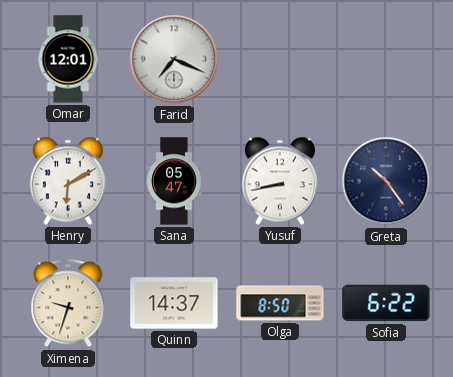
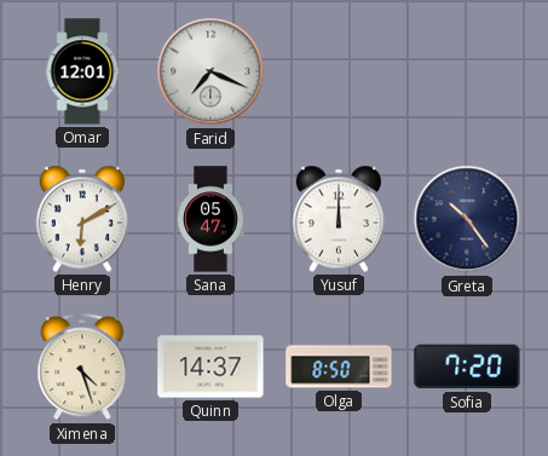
Yusuf: 8:43 -> 12:00
Ximena: 9:33 -> 4:27
Sofia: 6:22 -> 7:20
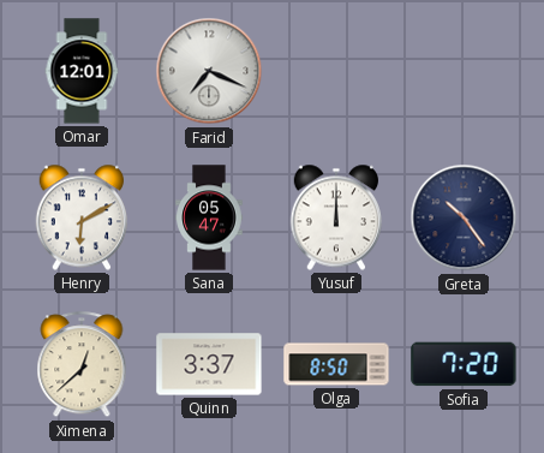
Ximena: 4:27 -> 12:38
Quinn: 14:37 -> 3:37
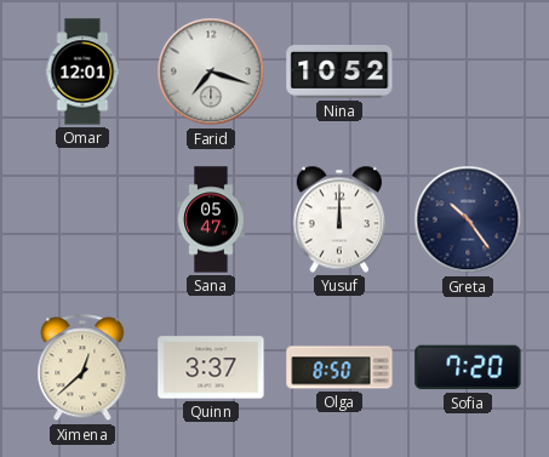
Farid: 7:19 -> 7:18
Nina: none -> 10:52
Henry: 6:10 -> none
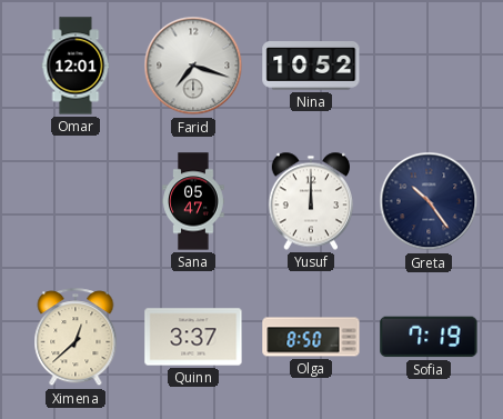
Sofia: 7:20 -> 7:19
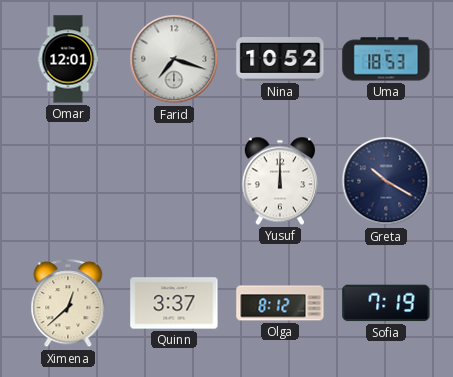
Uma: none -> 18:53
Sana: 05:47 -> none
Greta: 10:24 -> 10:20
Olga: 8:50 -> 8:12
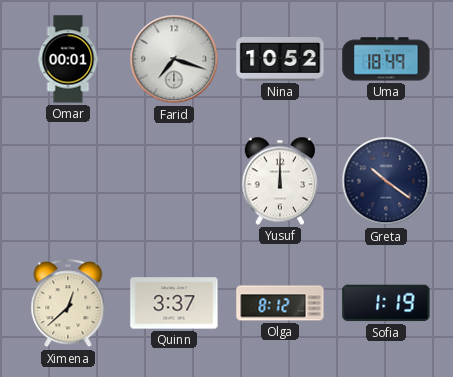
Omar: 12:01 -> 00:01
Uma: 18:53 -> 18:49
Greta: 10:20 -> 10:21
Sofia: 7:19 -> 1:19
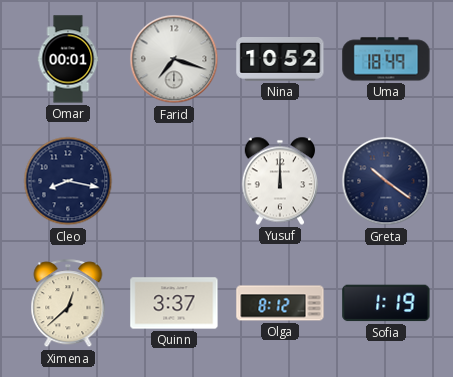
Cleo: none -> 8:17
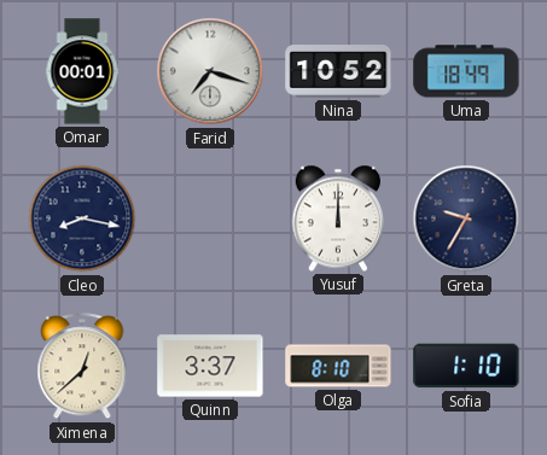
Greta: 10:21 -> 9:35
Olga: 8:12 -> 8:10
Sofia: 1:19 -> 1:10
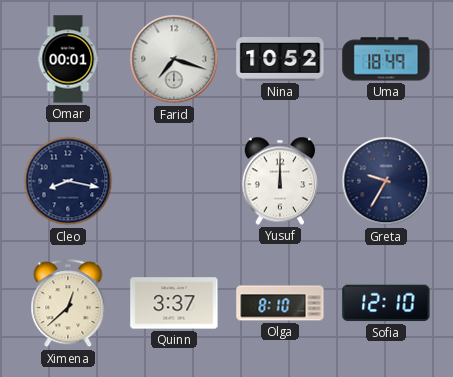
Sofia: 1:10 -> 12:10
